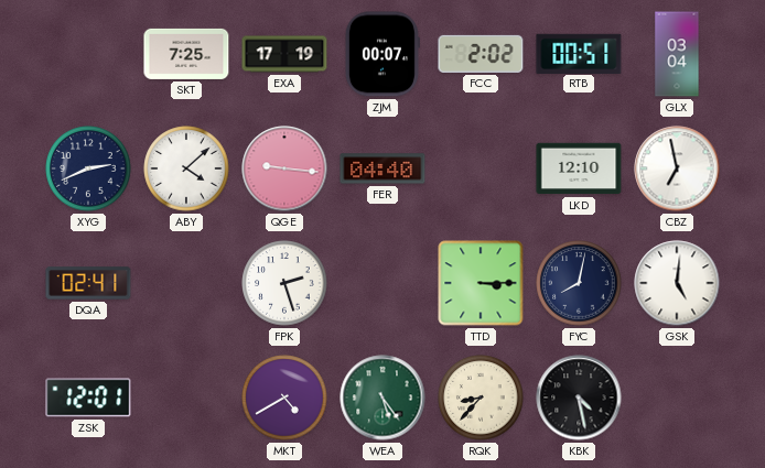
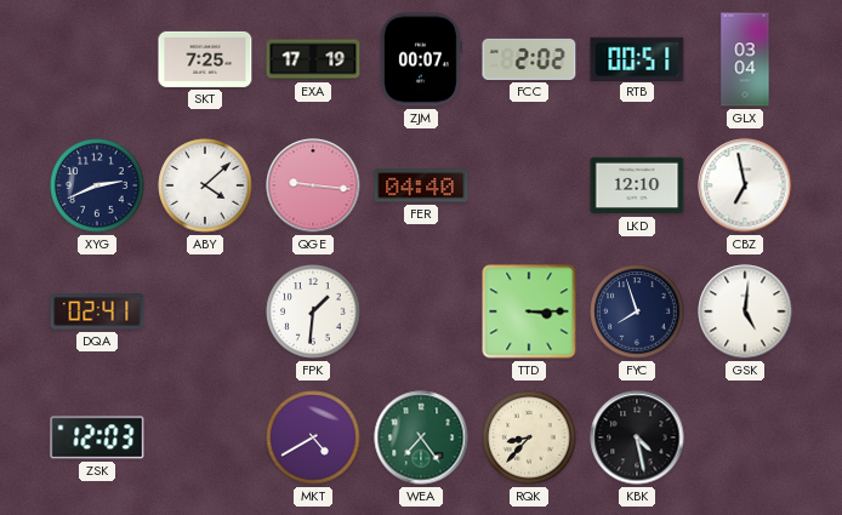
FPK: 2:27 -> 1:31
FYC: 8:02 -> 7:57
ZSK: 12:01 -> 12:03
WEA: 5:24 -> 7:24
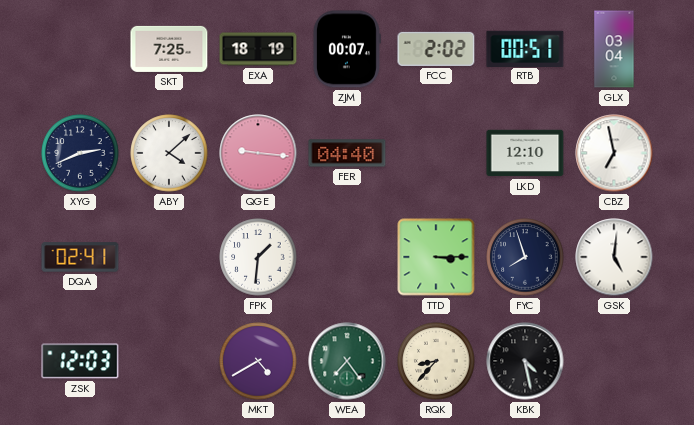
EXA: 17:19 -> 18:19
